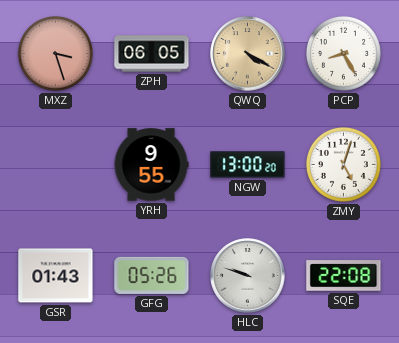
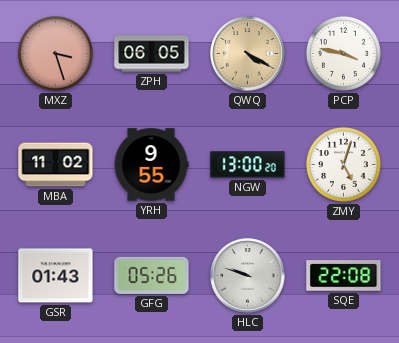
PCP: 8:25 -> 3:47
MBA: none -> 11:02
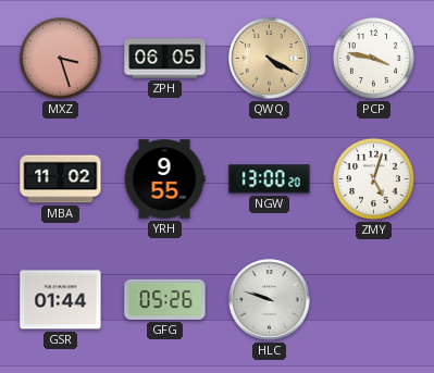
GSR: 01:43 -> 01:44
SQE: 22:08 -> none
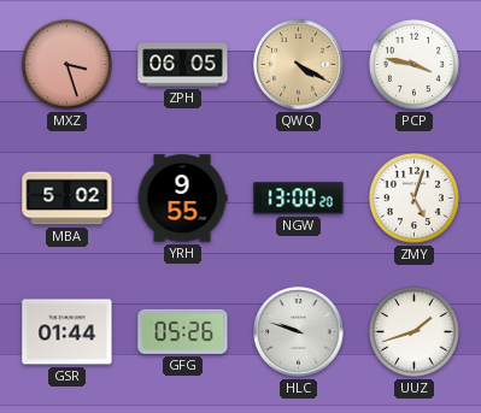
MBA: 11:02 -> 5:02
UUZ: none -> 1:42
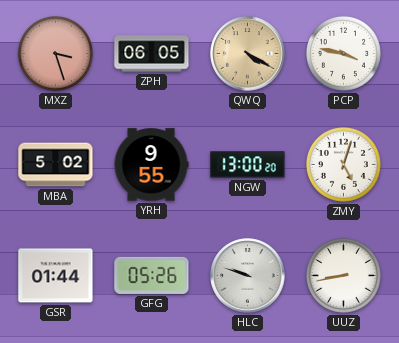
UUZ: 1:42 -> 8:43
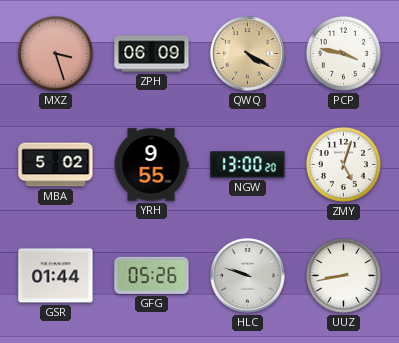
ZPH: 06:05 -> 06:09
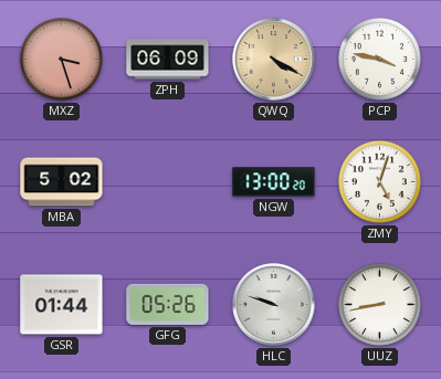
YRH: 9:55 -> none
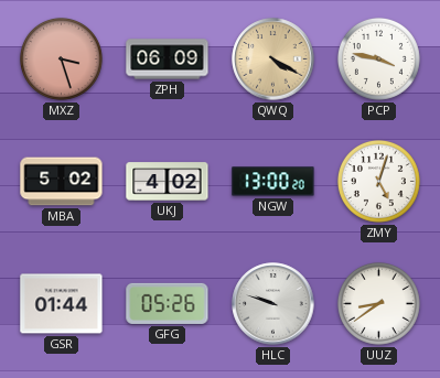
UKJ: none -> 4:02
UUZ: 8:43 -> 8:39
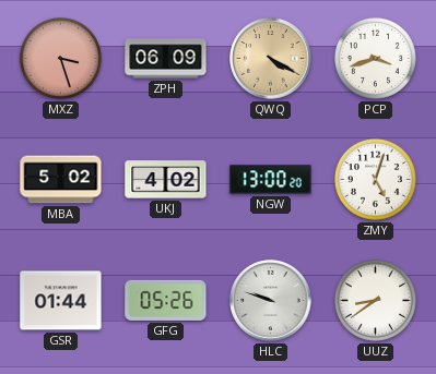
PCP: 3:47 -> 3:42
